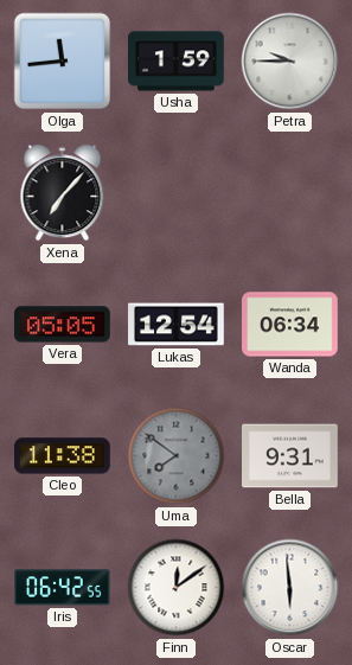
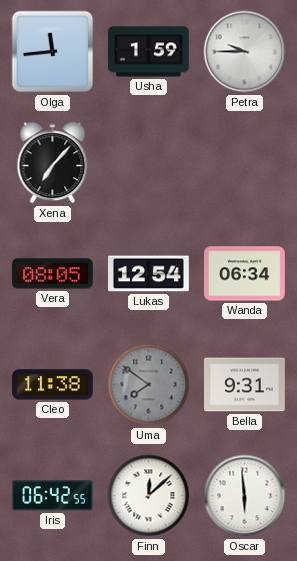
Vera: 05:05 -> 08:05
Finn: 12:09 -> 12:08
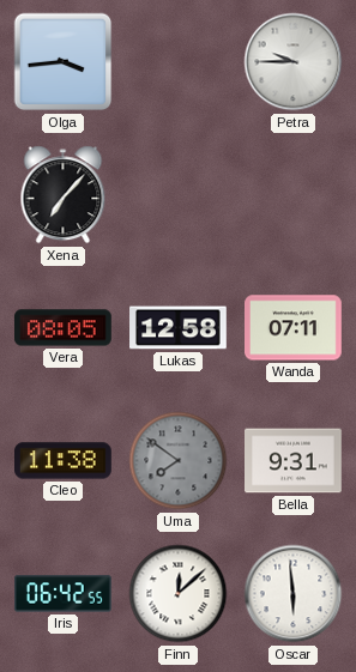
Olga: 11:44 -> 3:44
Usha: 1:59 -> none
Lukas: 12:54 -> 12:58
Wanda: 06:34 -> 07:11
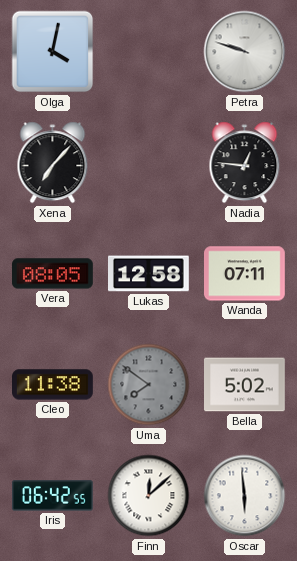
Olga: 3:44 -> 4:02
Petra: 9:45 -> 9:48
Nadia: none -> 12:46
Bella: 9:31 -> 5:02
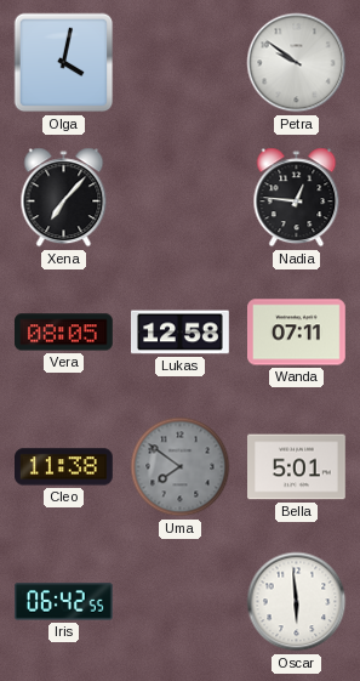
Petra: 9:48 -> 9:51
Bella: 5:02 -> 5:01
Finn: 12:08 -> none
